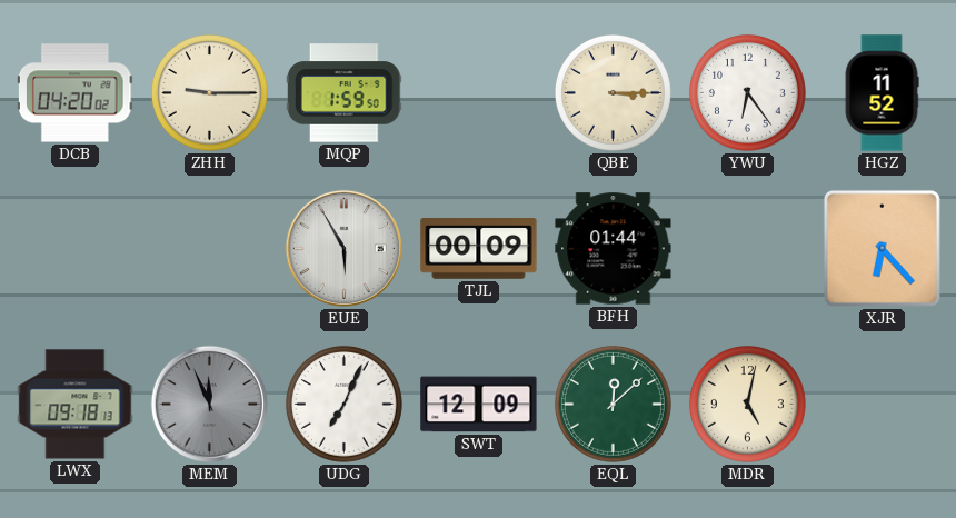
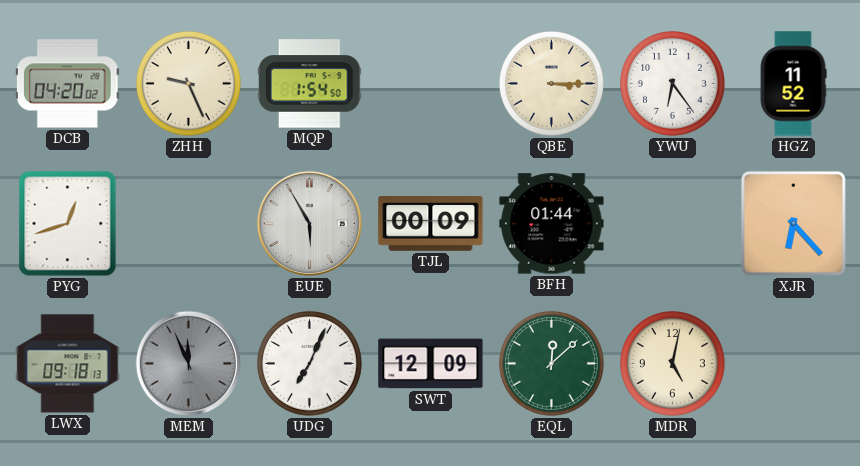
ZHH: 9:15 -> 9:26
MQP: 1:59 -> 1:54
PYG: none -> 12:42
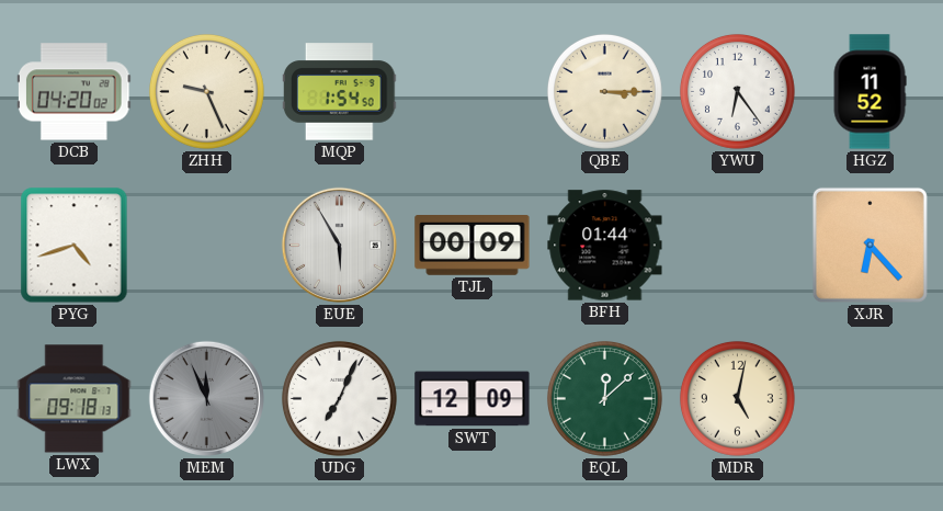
PYG: 12:42 -> 4:42
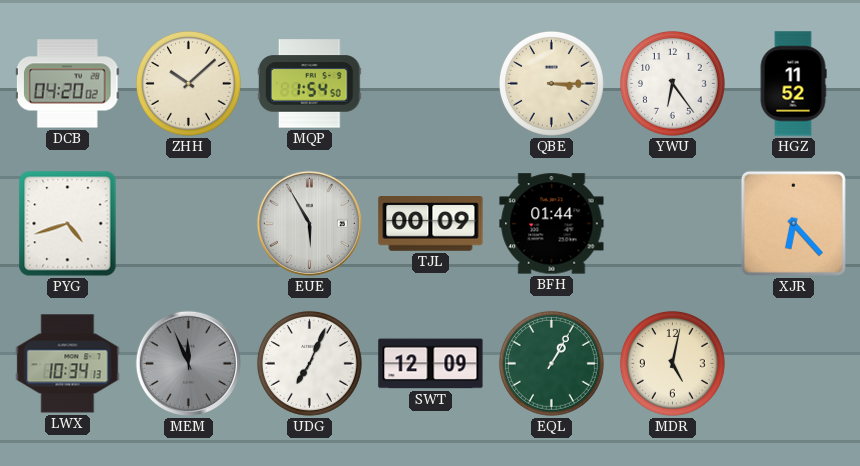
ZHH: 9:26 -> 10:08
LWX: 09:18 -> 10:34
EQL: 12:08 -> 1:05
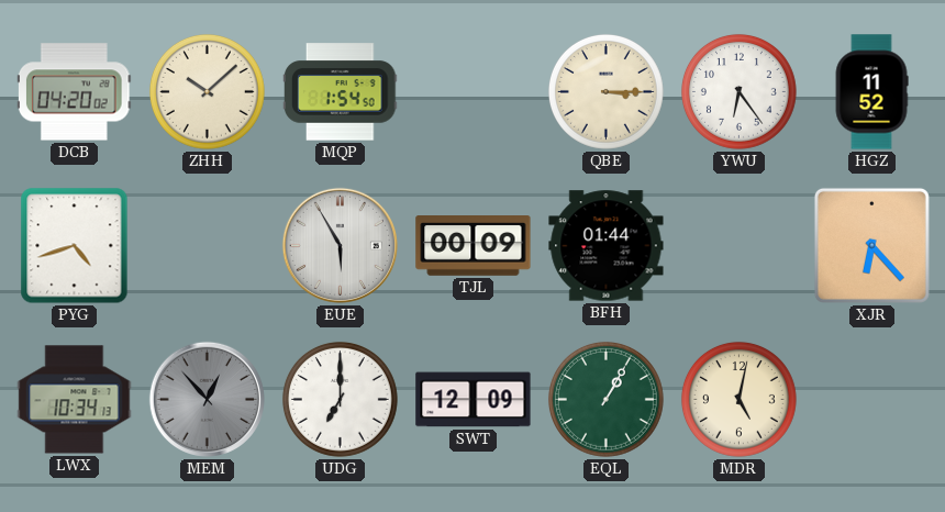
MEM: 11:56 -> 12:53
UDG: 7:04 -> 7:00
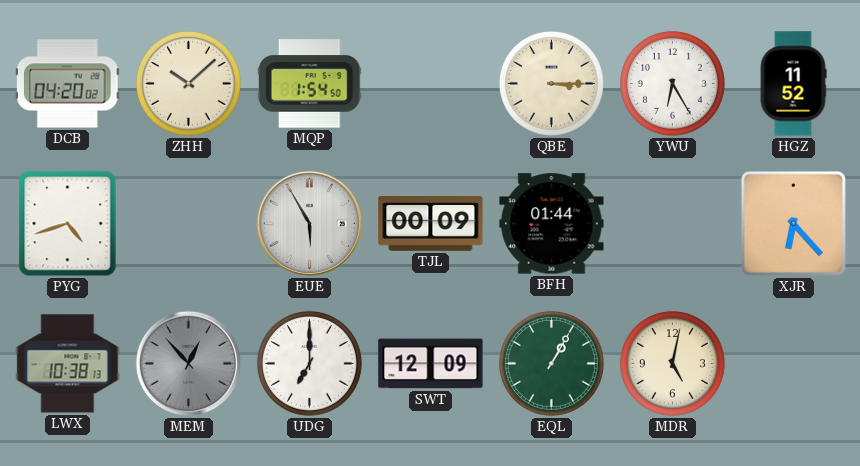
YWU: 6:24 -> 6:25
LWX: 10:34 -> 10:38
